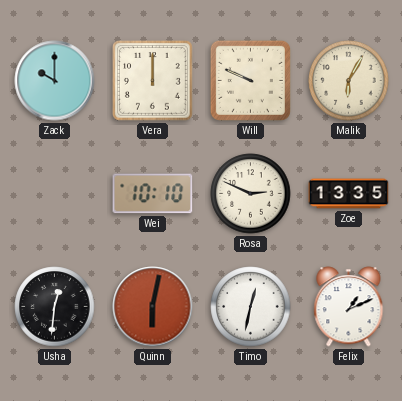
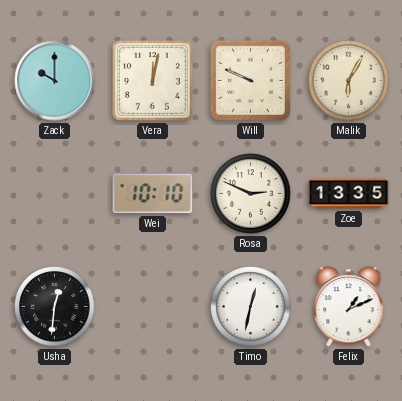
Vera: 12:00 -> 12:02
Quinn: 6:02 -> none
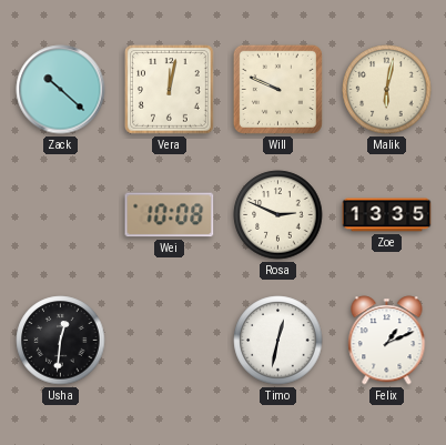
Zack: 10:00 -> 10:22
Malik: 6:05 -> 6:02
Wei: 10:10 -> 10:08
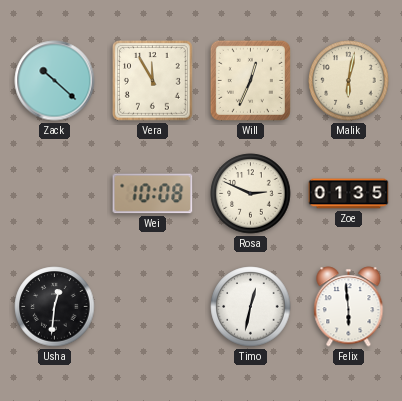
Vera: 12:02 -> 11:55
Will: 9:49 -> 12:34
Zoe: 13:35 -> 01:35
Felix: 1:11 -> 5:59
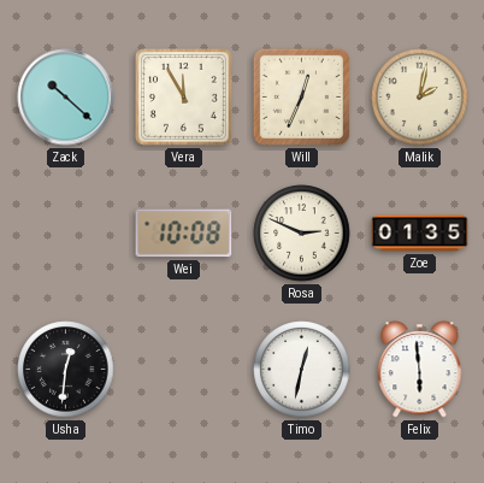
Malik: 6:02 -> 2:02
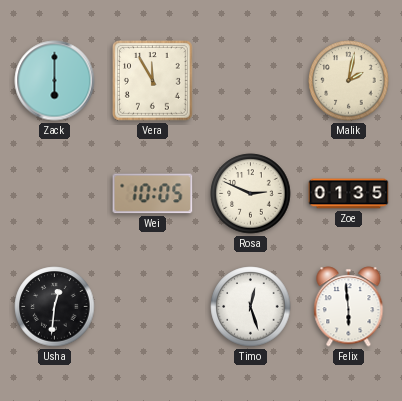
Zack: 10:22 -> 6:00
Will: 12:34 -> none
Wei: 10:08 -> 10:05
Timo: 12:32 -> 12:27
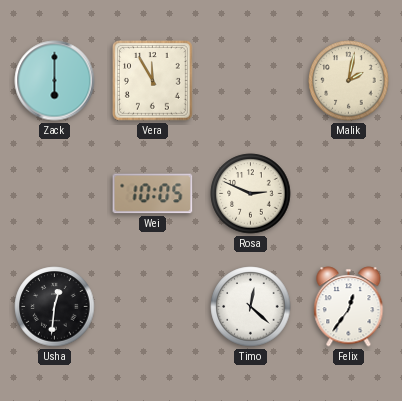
Zoe: 01:35 -> none
Timo: 12:27 -> 12:22
Felix: 5:59 -> 12:36
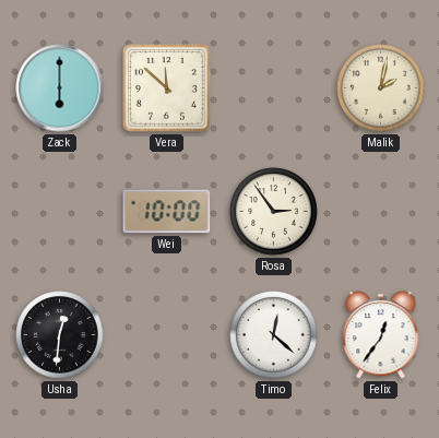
Vera: 11:55 -> 11:52
Wei: 10:05 -> 10:00
Rosa: 2:49 -> 2:54
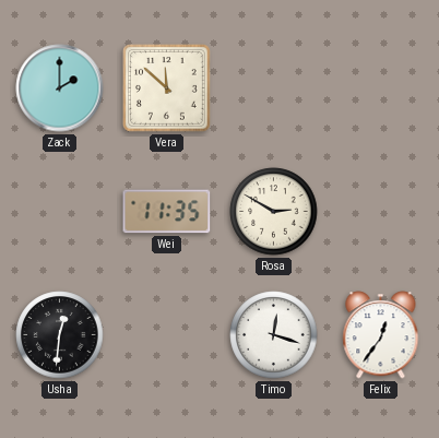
Zack: 6:00 -> 2:00
Malik: 2:02 -> none
Wei: 10:00 -> 11:35
Rosa: 2:54 -> 2:50
Timo: 12:22 -> 12:18
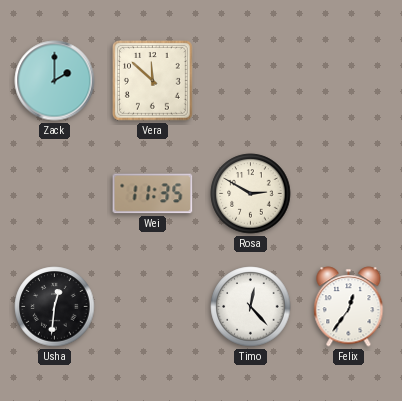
Timo: 12:18 -> 12:23
